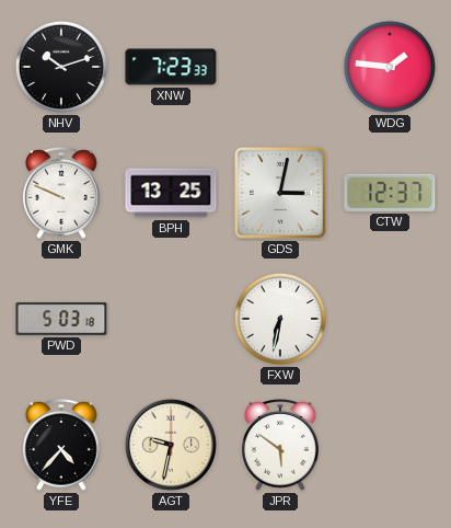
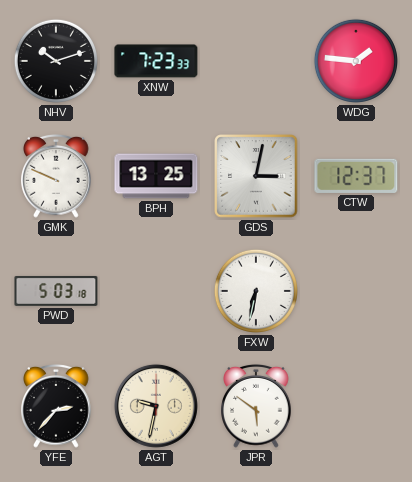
YFE: 4:37 -> 2:37
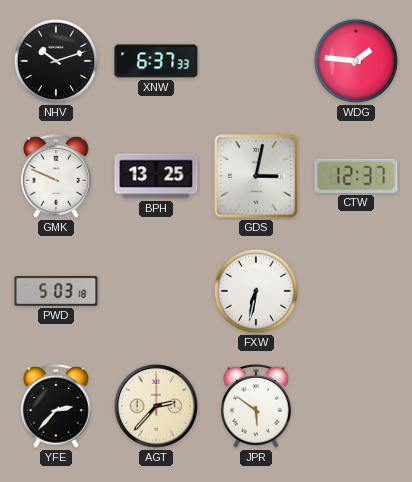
XNW: 7:23 -> 6:37
AGT: 9:32 -> 2:37
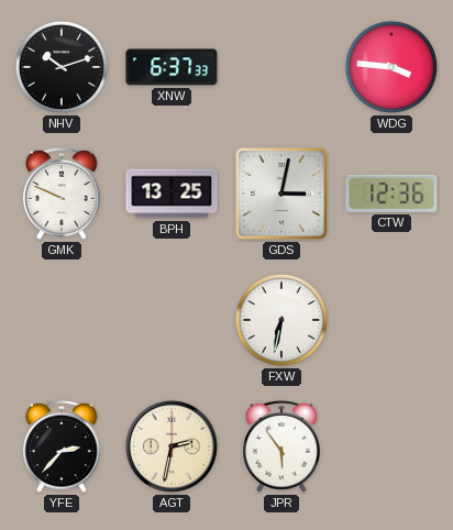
WDG: 1:46 -> 3:46
CTW: 12:37 -> 12:36
PWD: 5:03 -> none
AGT: 2:37 -> 2:32
JPR: 5:51 -> 5:54
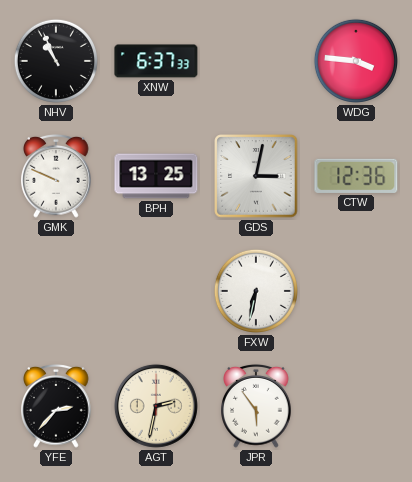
NHV: 10:12 -> 10:56
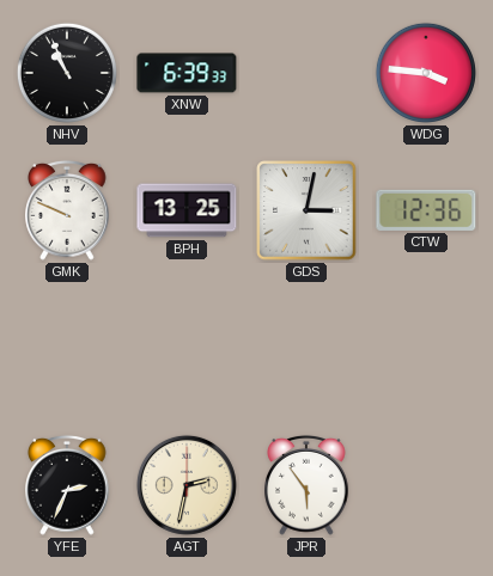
XNW: 6:37 -> 6:39
FXW: 6:32 -> none
YFE: 2:37 -> 2:34
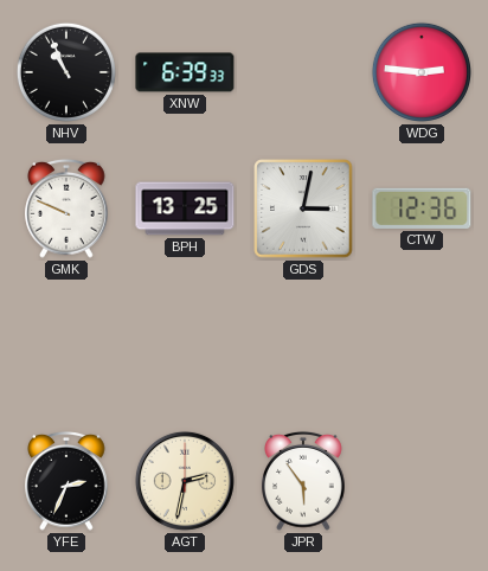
WDG: 3:46 -> 2:46
